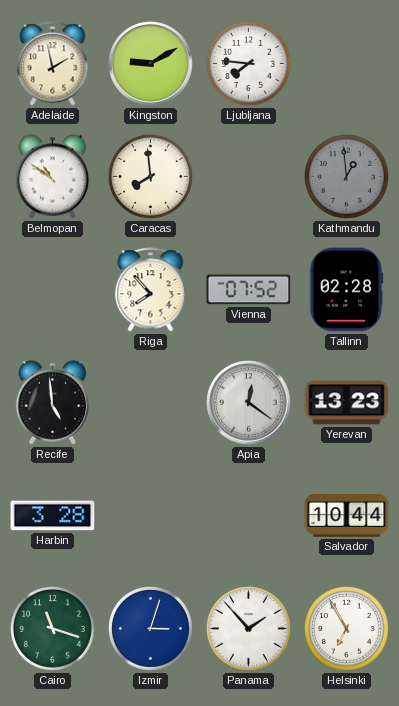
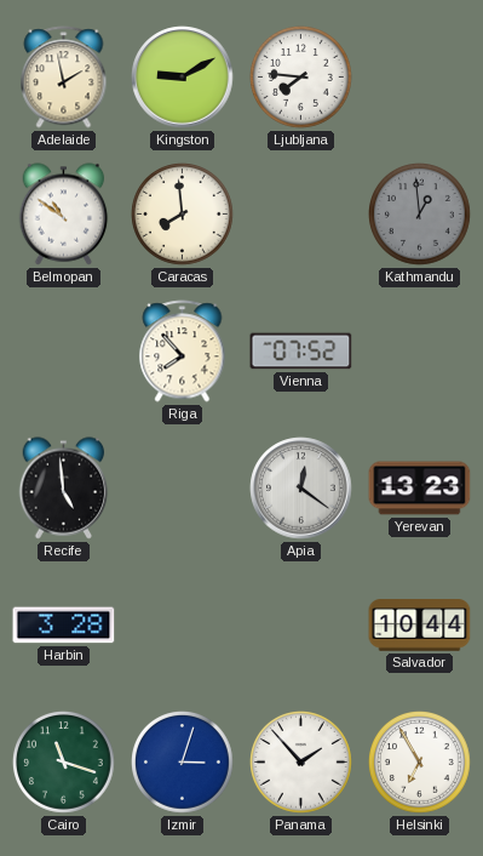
Tallinn: 02:28 -> none
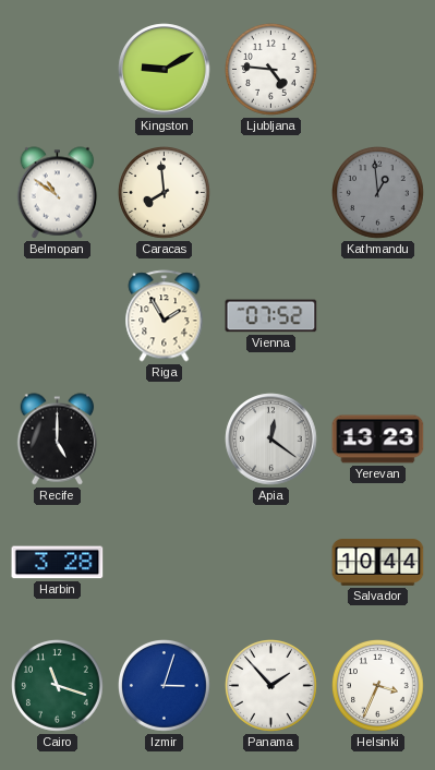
Adelaide: 1:58 -> none
Ljubljana: 7:46 -> 4:46
Riga: 7:53 -> 1:55
Recife: 4:59 -> 5:00
Helsinki: 6:55 -> 3:34
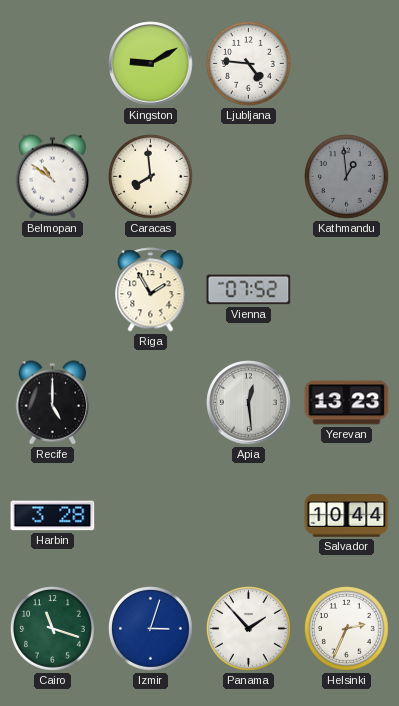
Apia: 12:21 -> 12:29
Helsinki: 3:34 -> 2:34
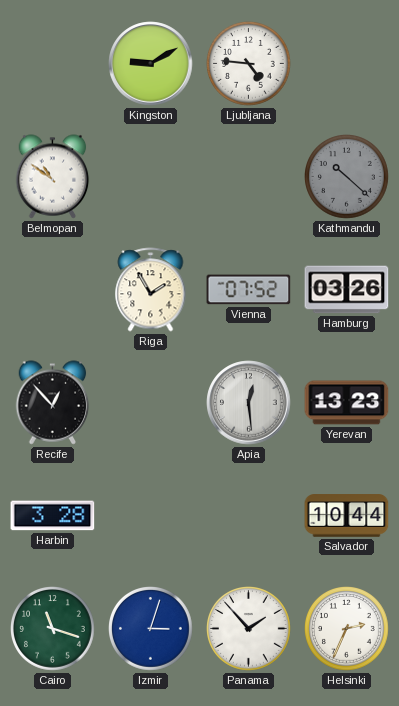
Caracas: 7:59 -> none
Kathmandu: 12:59 -> 10:22
Hamburg: none -> 03:26
Recife: 5:00 -> 12:53
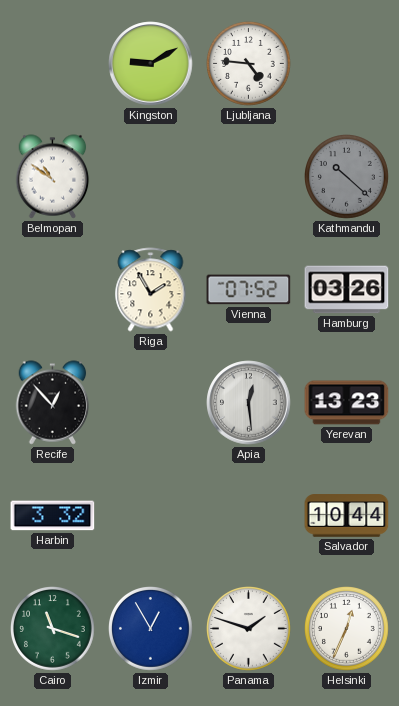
Harbin: 3:28 -> 3:32
Izmir: 3:03 -> 12:55
Panama: 1:53 -> 1:48
Helsinki: 2:34 -> 12:34
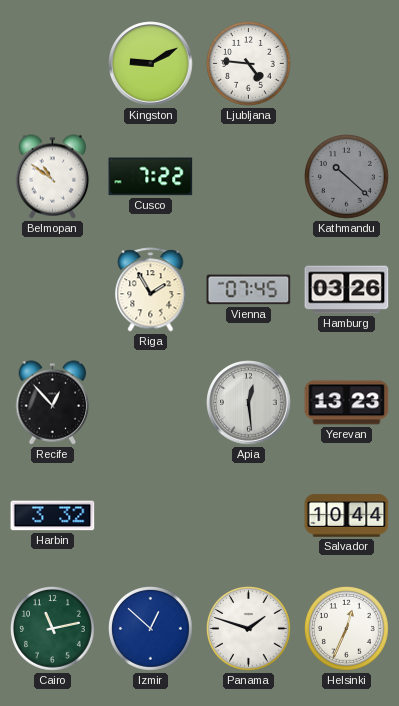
Cusco: none -> 7:22
Vienna: 07:52 -> 07:45
Cairo: 11:18 -> 11:13
Izmir: 12:55 -> 12:52
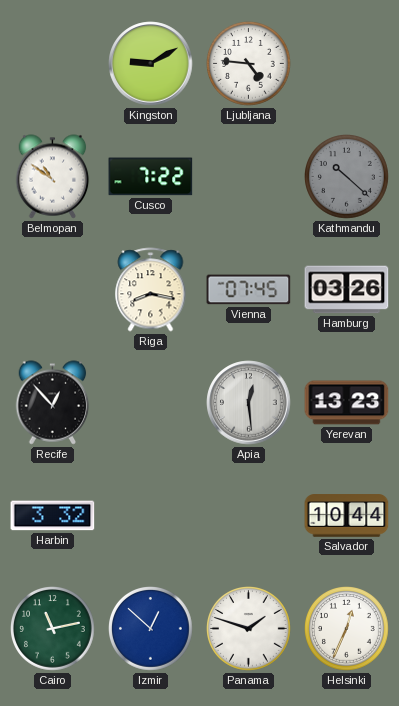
Riga: 1:55 -> 8:17
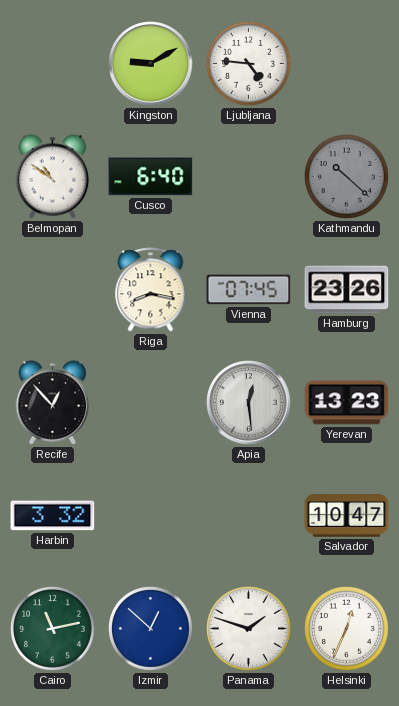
Cusco: 7:22 -> 6:40
Hamburg: 03:26 -> 23:26
Salvador: 10:44 -> 10:47
